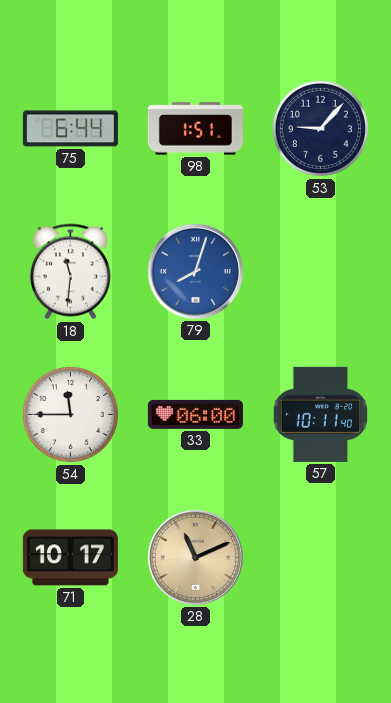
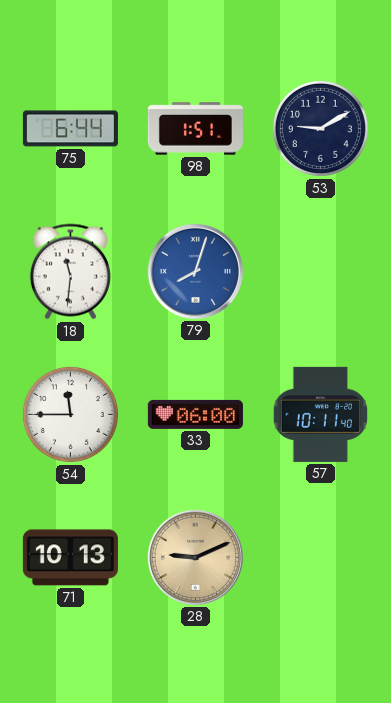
53: 9:07 -> 9:10
71: 10:17 -> 10:13
28: 11:11 -> 9:11
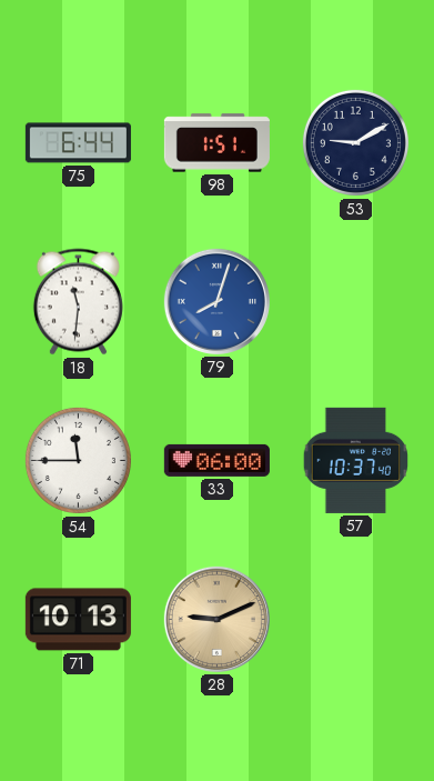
57: 10:11 -> 10:37
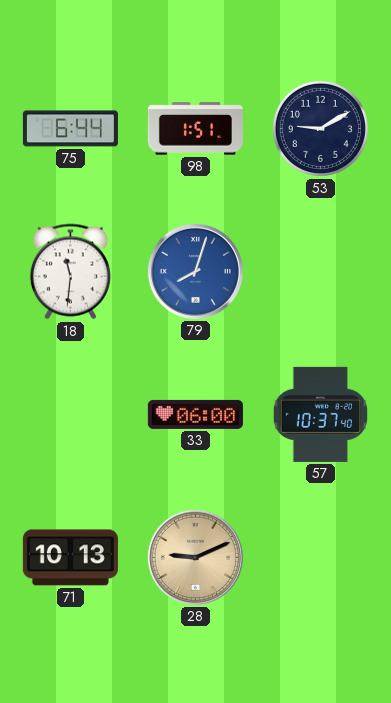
54: 11:45 -> none
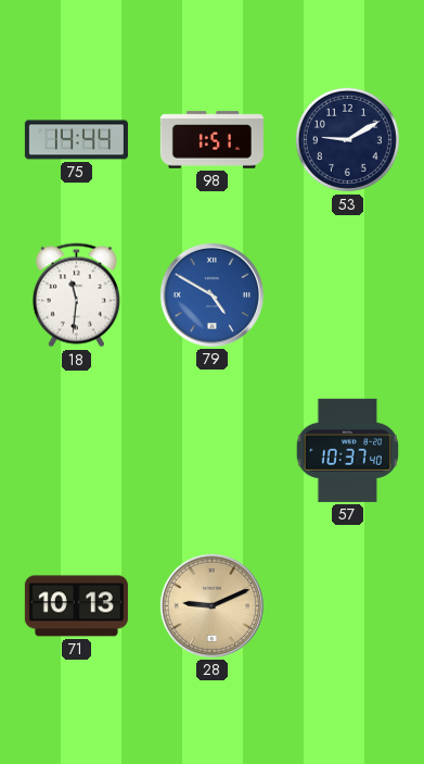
75: 6:44 -> 14:44
79: 8:03 -> 4:50
33: 06:00 -> none
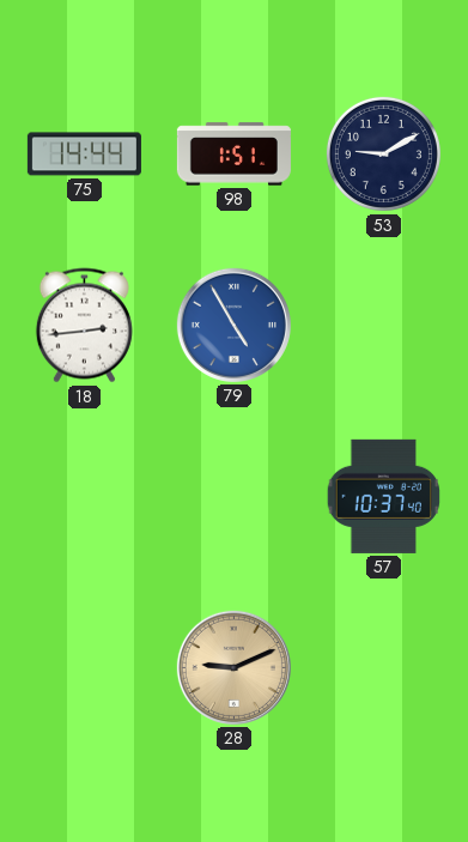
18: 11:31 -> 2:44
79: 4:50 -> 4:55
71: 10:13 -> none
